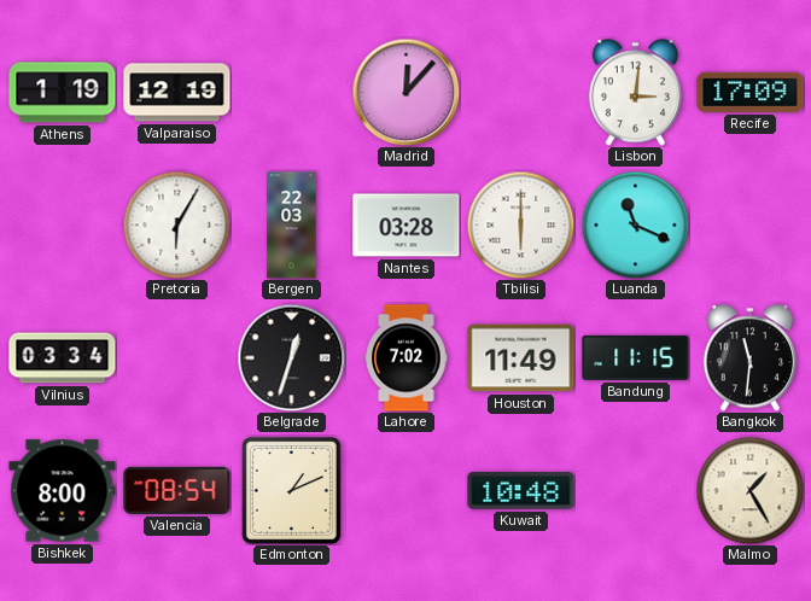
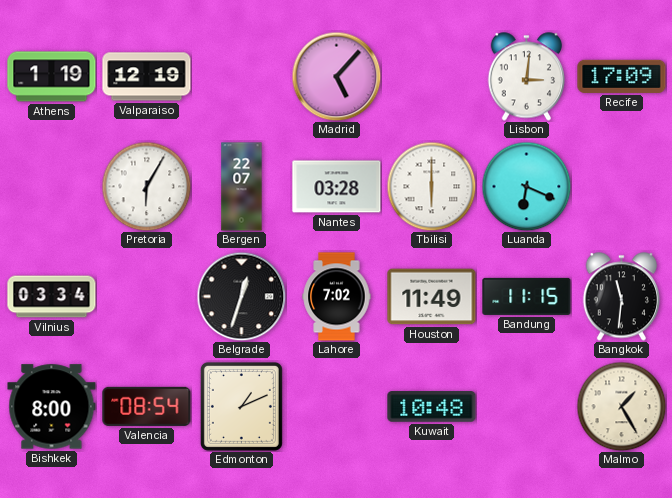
Madrid: 12:07 -> 5:07
Bergen: 22:03 -> 22:07
Luanda: 11:19 -> 6:19
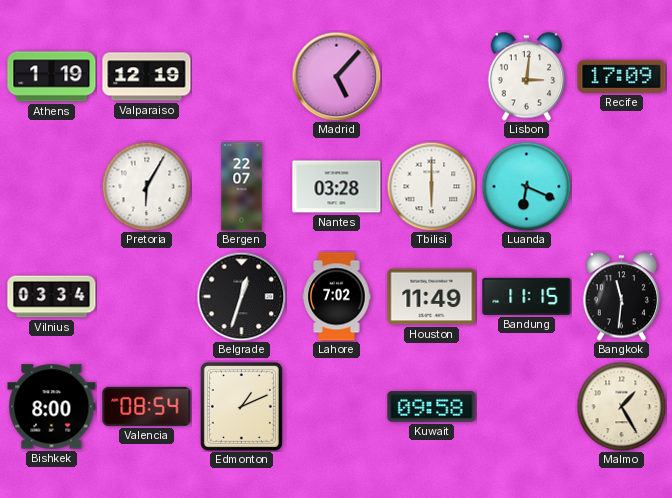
Kuwait: 10:48 -> 09:58
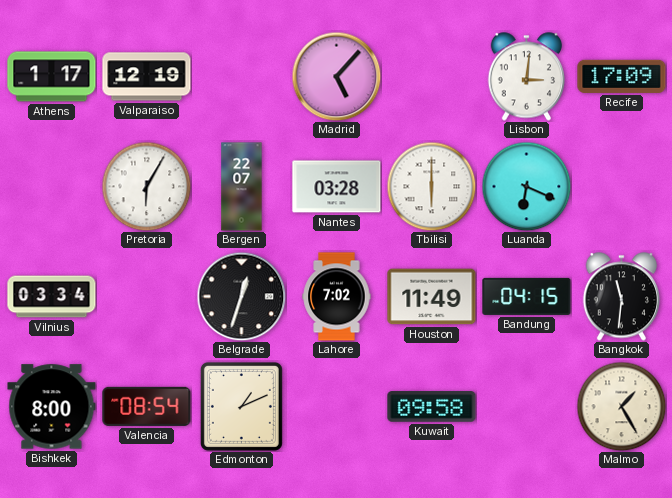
Athens: 1:19 -> 1:17
Bandung: 11:15 -> 04:15
